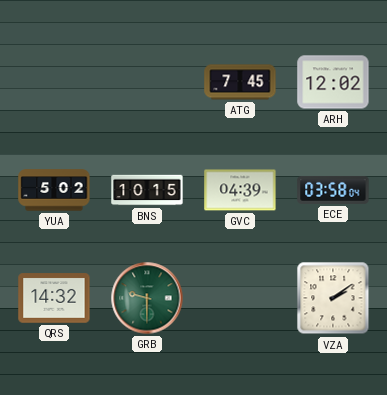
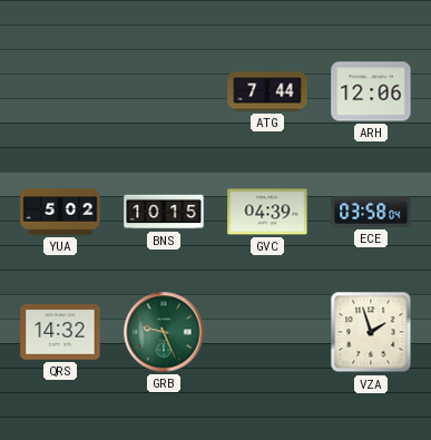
ATG: 7:45 -> 7:44
ARH: 12:02 -> 12:06
GRB: 9:30 -> 9:26
VZA: 2:09 -> 1:57
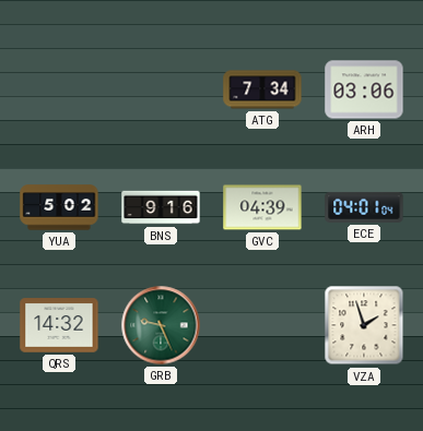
ATG: 7:44 -> 7:34
ARH: 12:06 -> 03:06
BNS: 10:15 -> 9:16
ECE: 03:58 -> 04:01
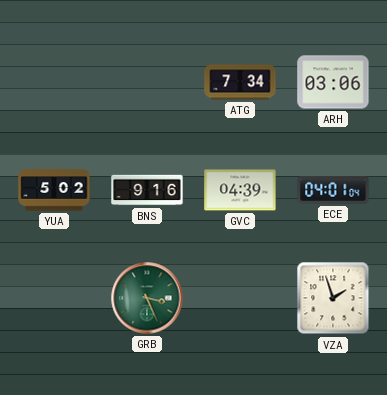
QRS: 14:32 -> none
GRB: 9:26 -> 3:26
